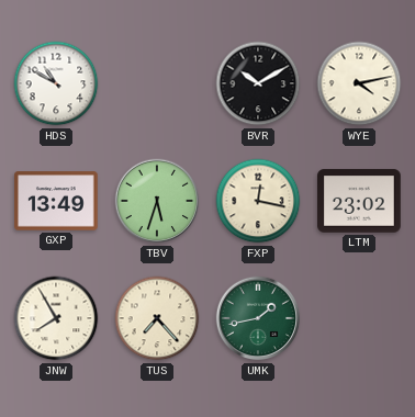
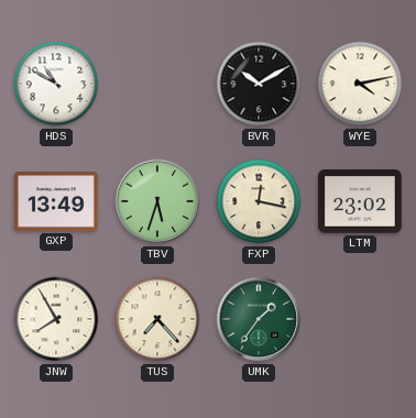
UMK: 1:43 -> 1:36
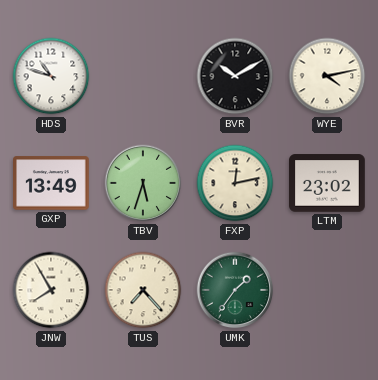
HDS: 10:50 -> 10:48
FXP: 12:17 -> 12:13
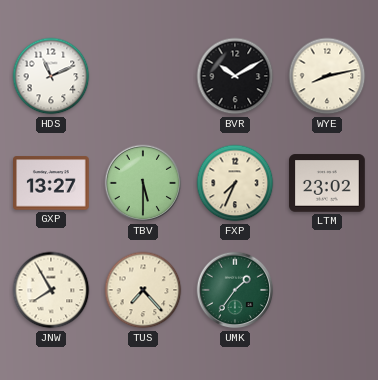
HDS: 10:48 -> 11:11
WYE: 4:13 -> 8:13
GXP: 13:49 -> 13:27
TBV: 5:33 -> 5:30
FXP: 12:13 -> 7:34
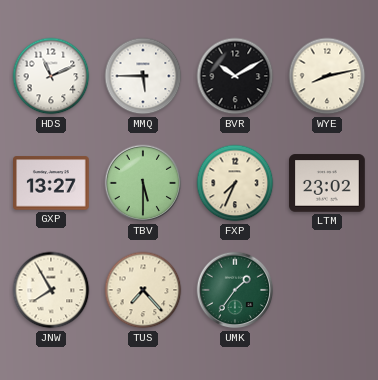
MMQ: none -> 5:45
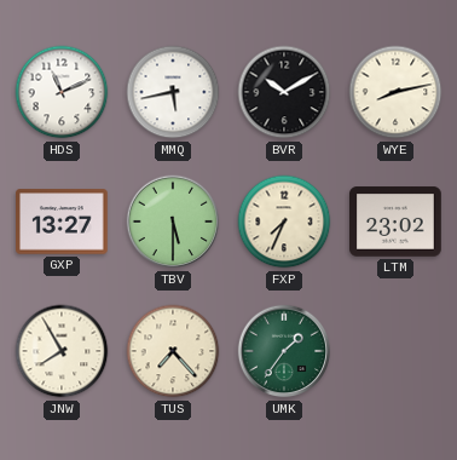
MMQ: 5:45 -> 5:43
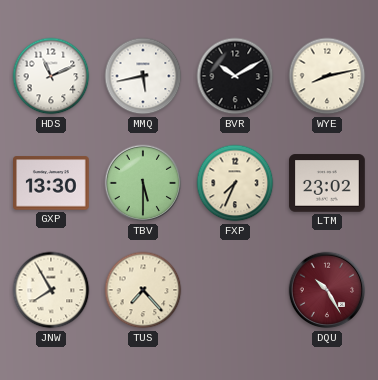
GXP: 13:27 -> 13:30
UMK: 1:36 -> none
DQU: none -> 10:25
